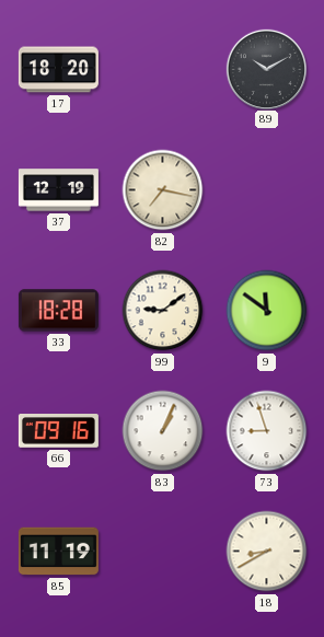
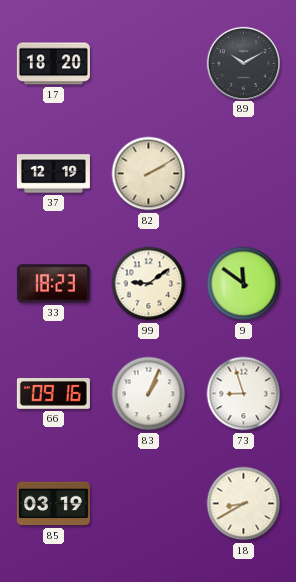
82: 7:17 -> 2:10
33: 18:28 -> 18:23
85: 11:19 -> 03:19
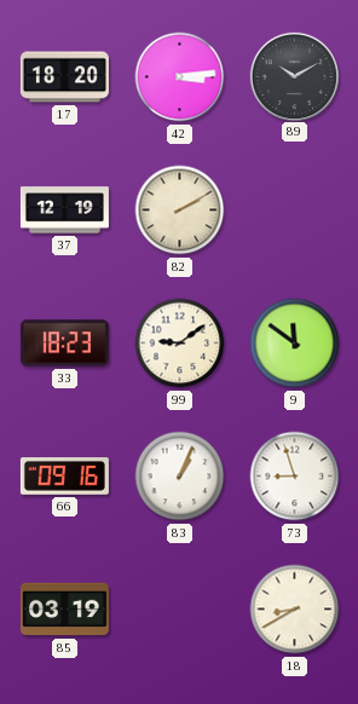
42: none -> 3:14
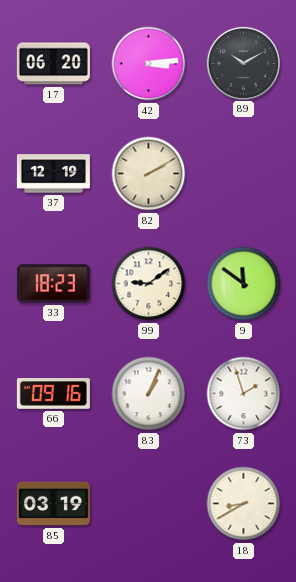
17: 18:20 -> 06:20
73: 8:57 -> 1:57
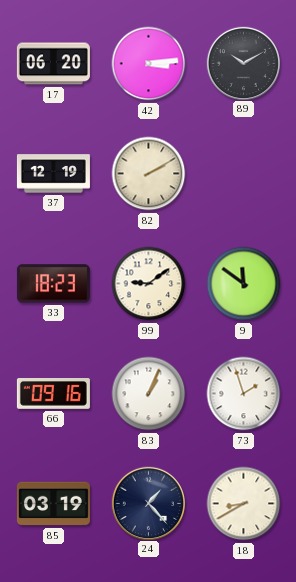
24: none -> 1:23
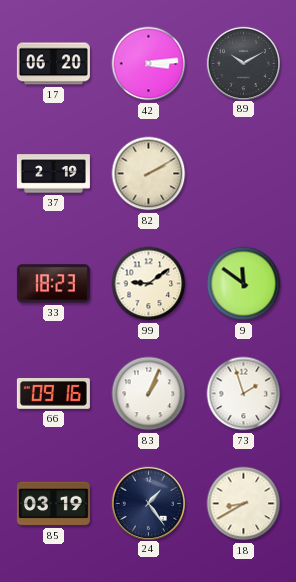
37: 12:19 -> 2:19
24: 1:23 -> 1:24
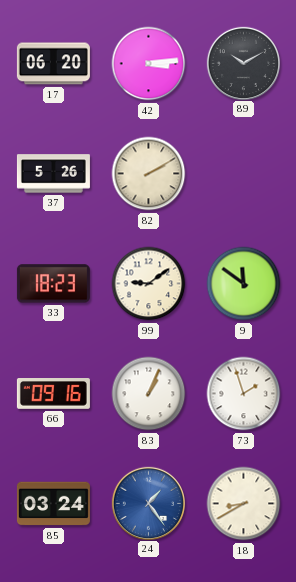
37: 2:19 -> 5:26
85: 03:19 -> 03:24
24 dial: navy -> blue
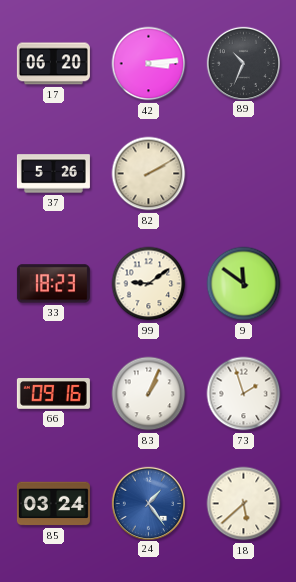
89: 10:10 -> 10:34
18: 8:40 -> 5:38
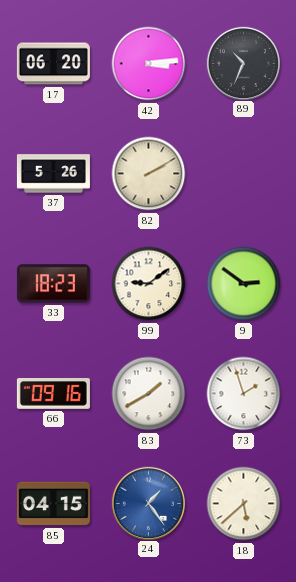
9: 11:51 -> 2:51
83: 1:04 -> 1:40
85: 03:24 -> 04:15
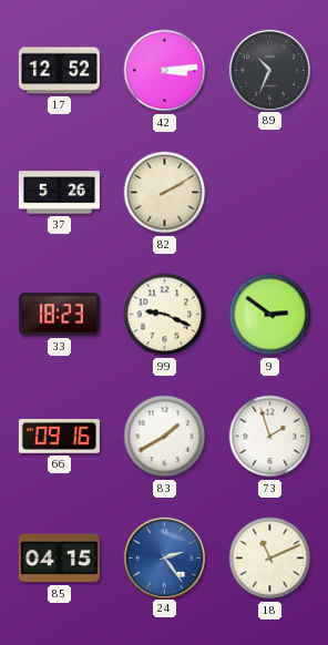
17: 06:20 -> 12:52
99: 9:09 -> 9:19
24: 1:24 -> 2:24
18: 5:38 -> 11:11
